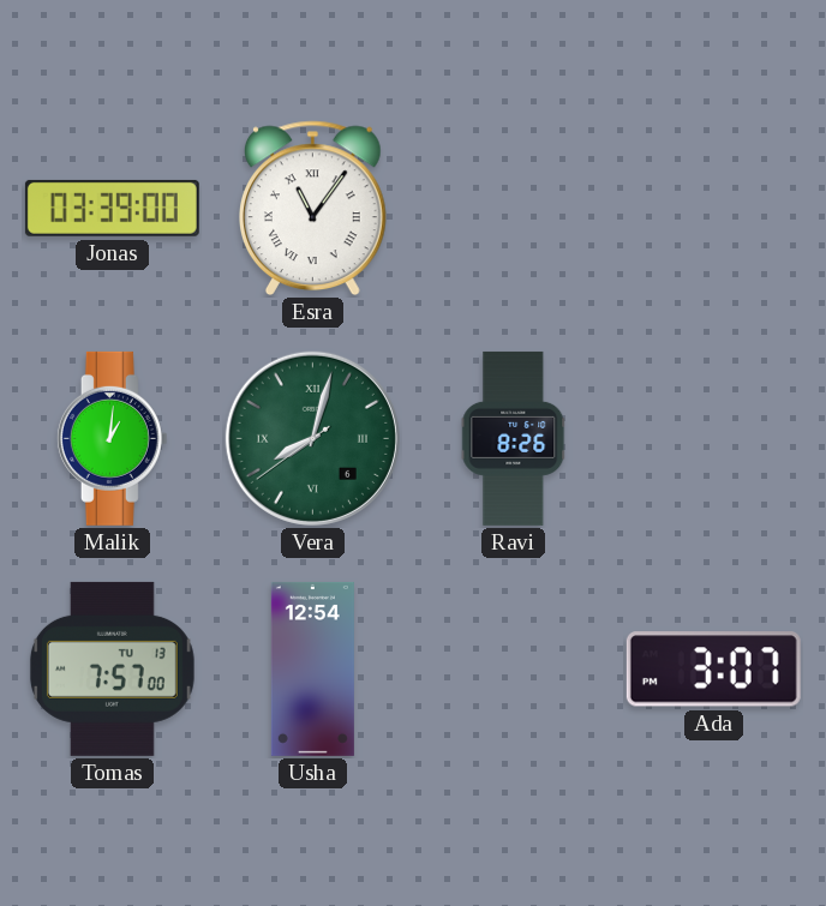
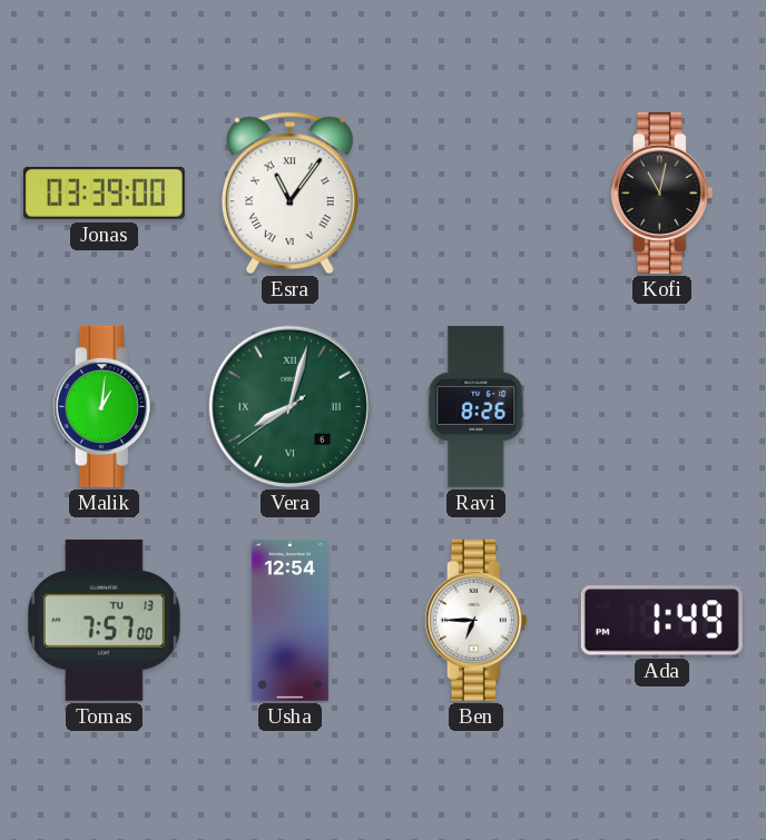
Kofi: none -> 11:02
Ben: none -> 6:45
Ada: 3:07 -> 1:49
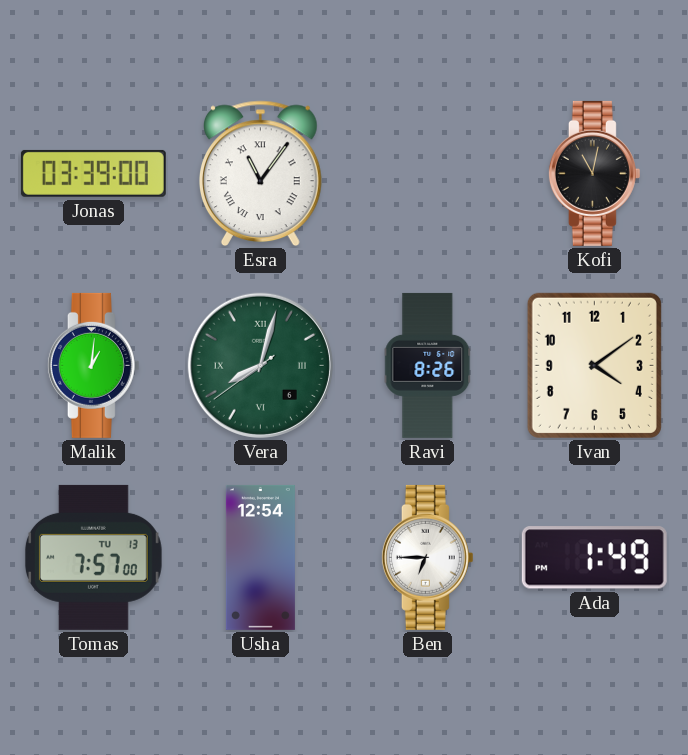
Ivan: none -> 4:09
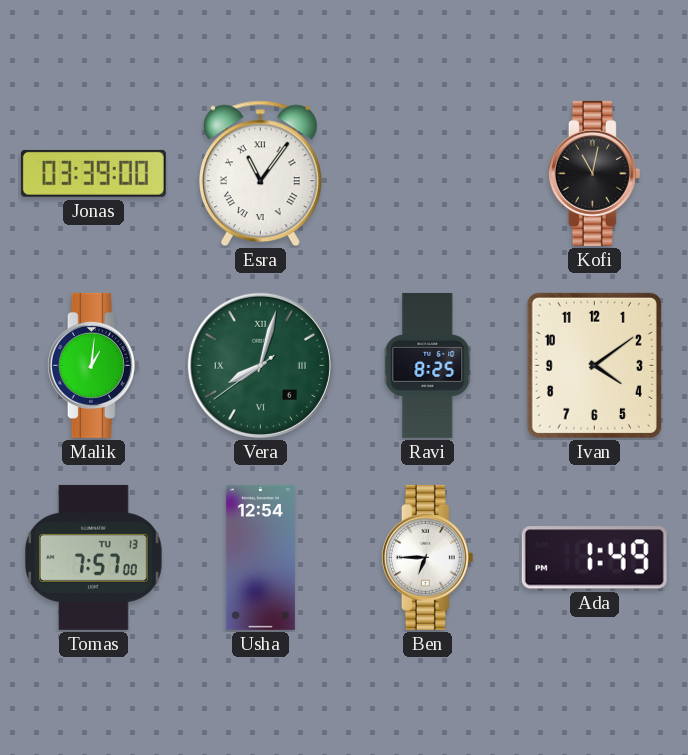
Ravi: 8:26 -> 8:25
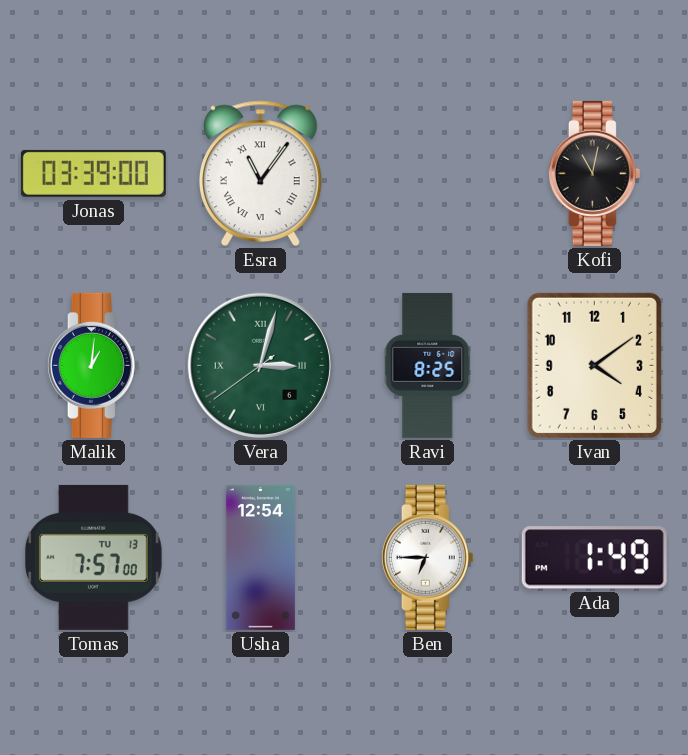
Vera: 8:02 -> 3:02
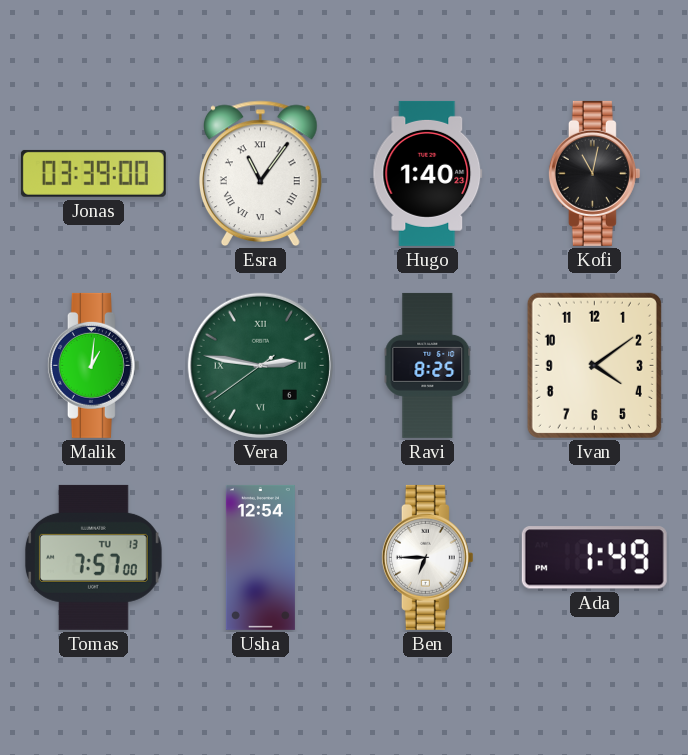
Hugo: none -> 1:40
Vera: 3:02 -> 2:46
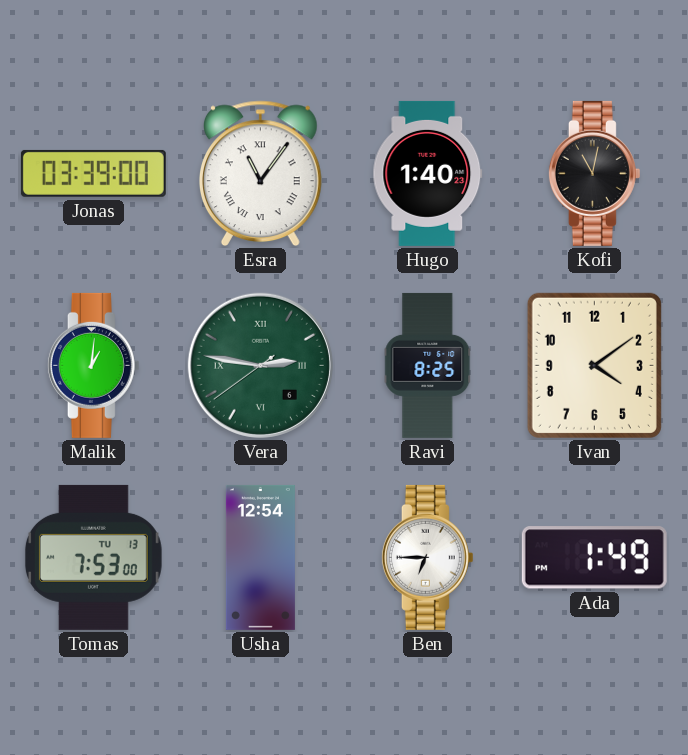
Tomas: 7:57 -> 7:53
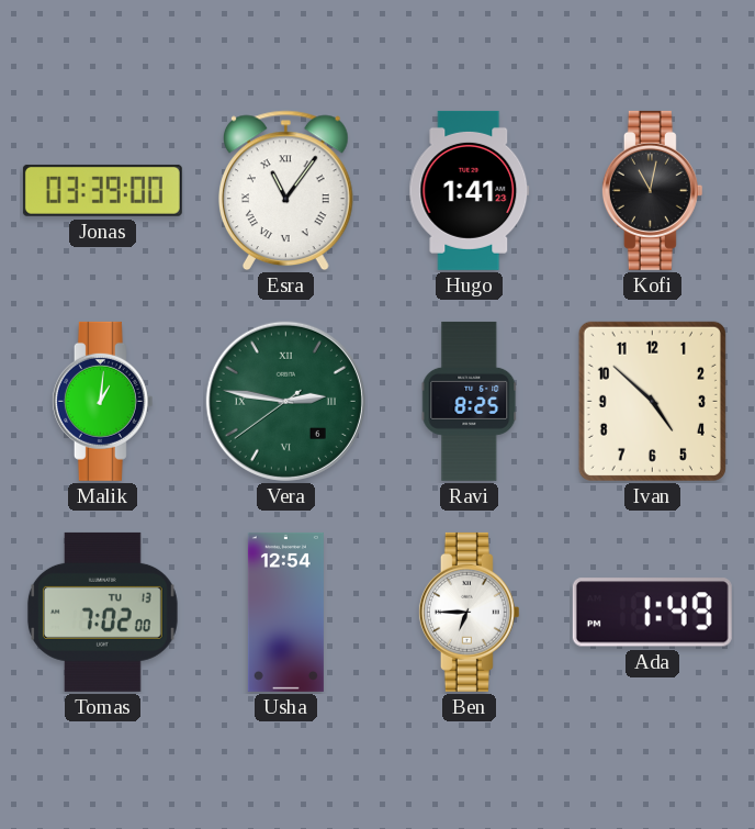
Hugo: 1:40 -> 1:41
Ivan: 4:09 -> 4:52
Tomas: 7:53 -> 7:02
